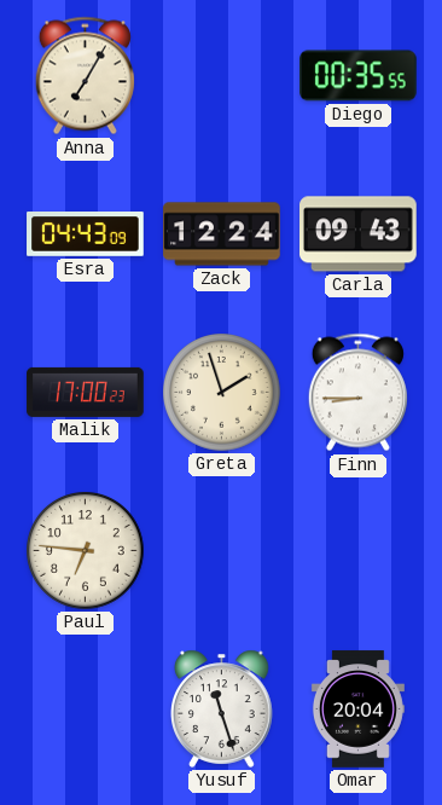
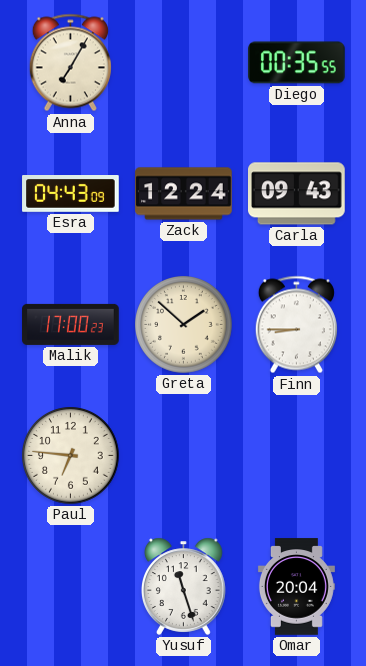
Greta: 1:57 -> 1:52
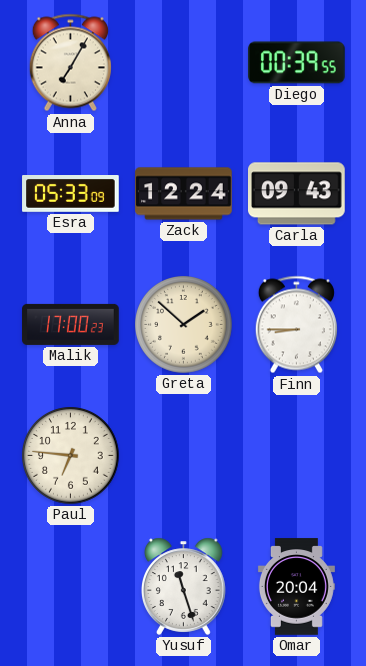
Diego: 00:35 -> 00:39
Esra: 04:43 -> 05:33
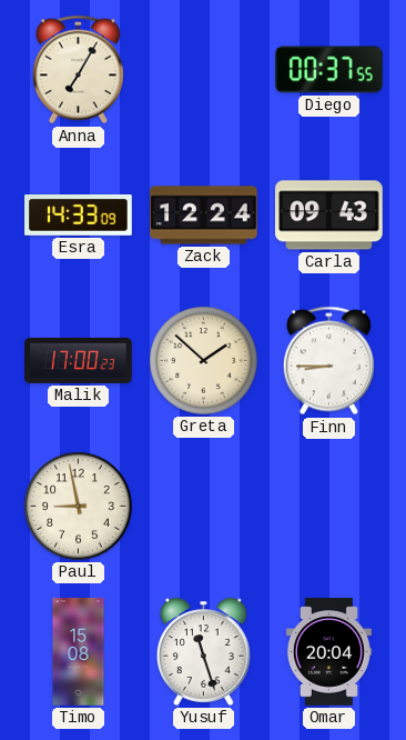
Diego: 00:39 -> 00:37
Esra: 05:33 -> 14:33
Paul: 6:46 -> 8:58
Timo: none -> 15:08
